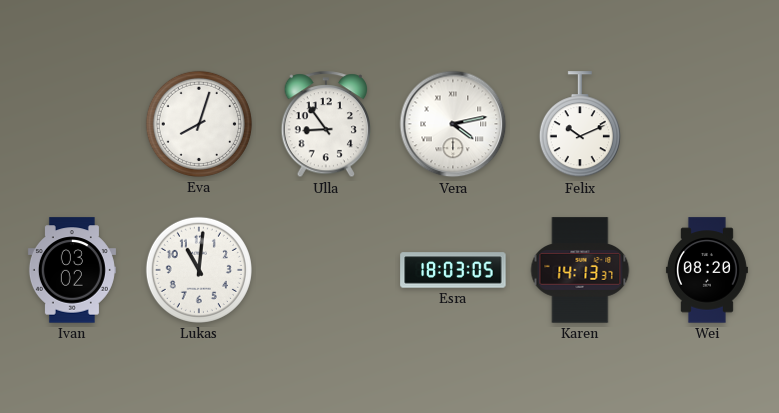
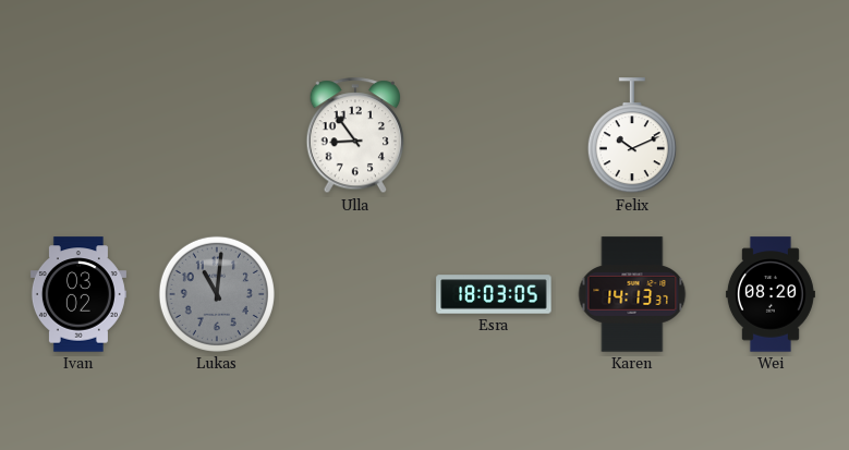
Eva: 8:03 -> none
Vera: 4:13 -> none
Lukas dial: white -> grey
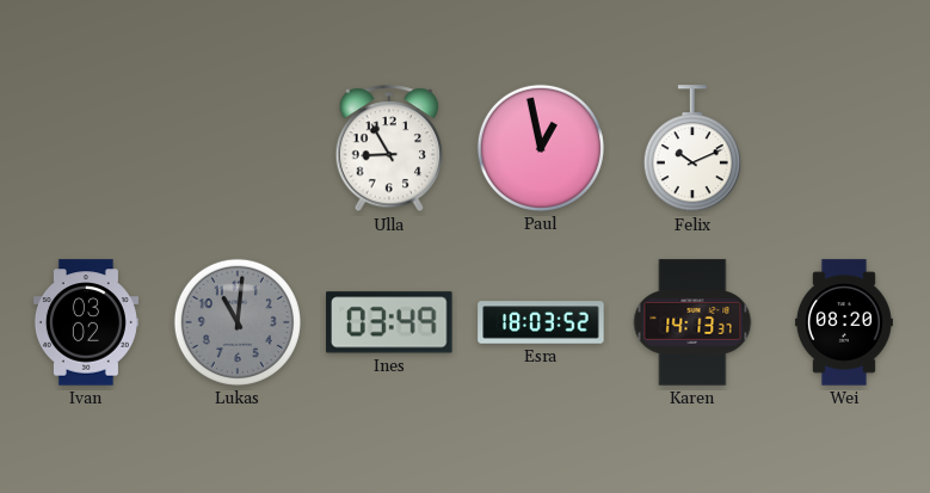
Ulla: 8:54 -> 8:55
Paul: none -> 12:58
Ines: none -> 03:49
Esra: 18:03:05 -> 18:03:52
